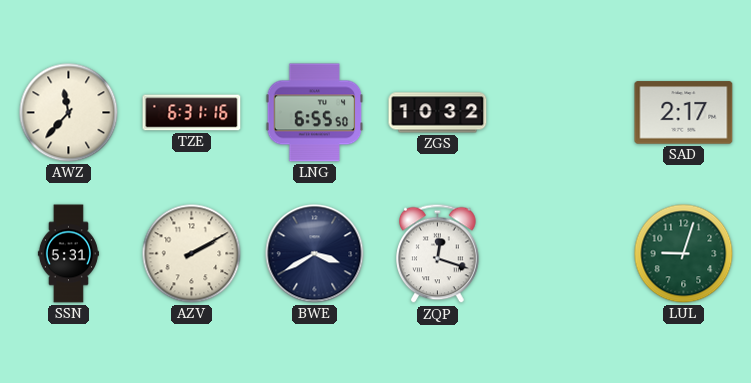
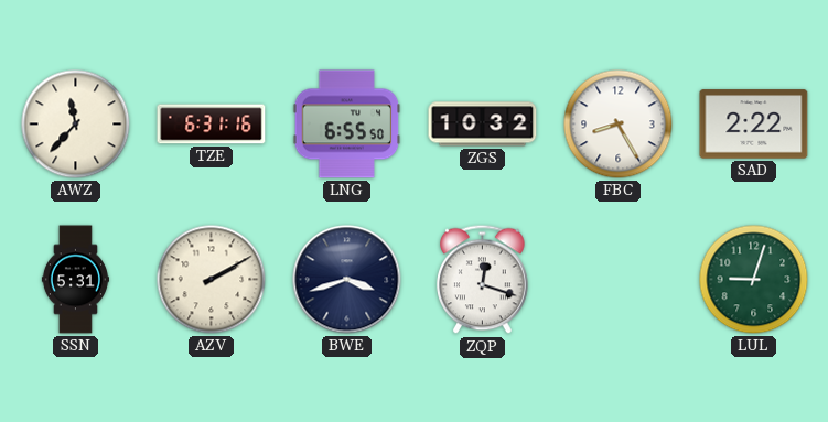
FBC: none -> 8:25
SAD: 2:17 -> 2:22
BWE: 3:40 -> 3:42
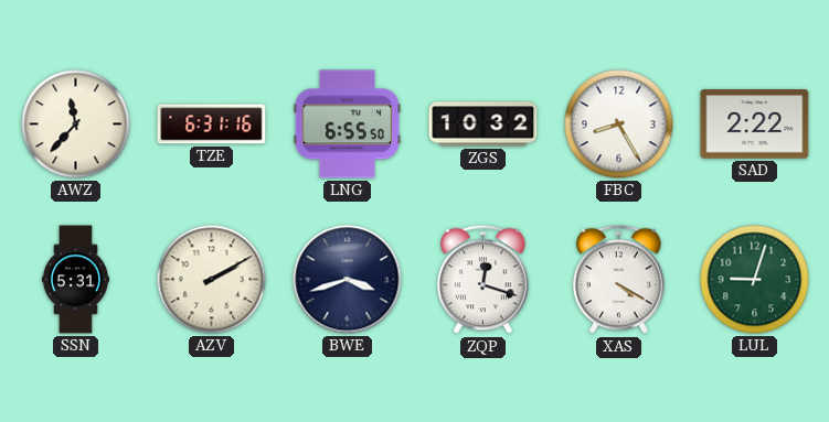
XAS: none -> 4:20
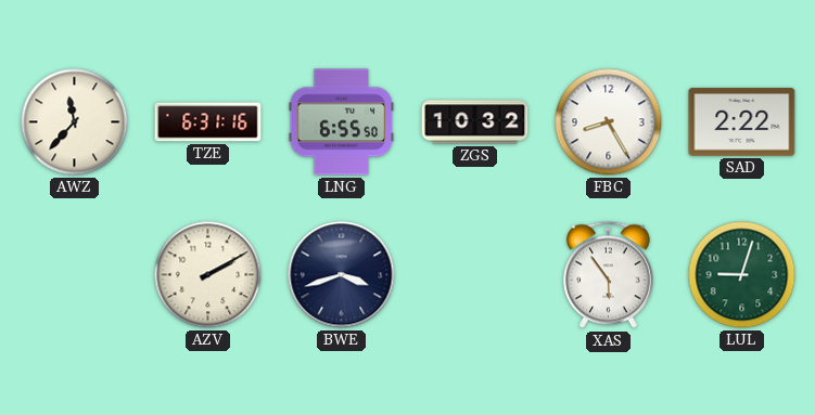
SSN: 5:31 -> none
ZQP: 12:18 -> none
XAS: 4:20 -> 5:54
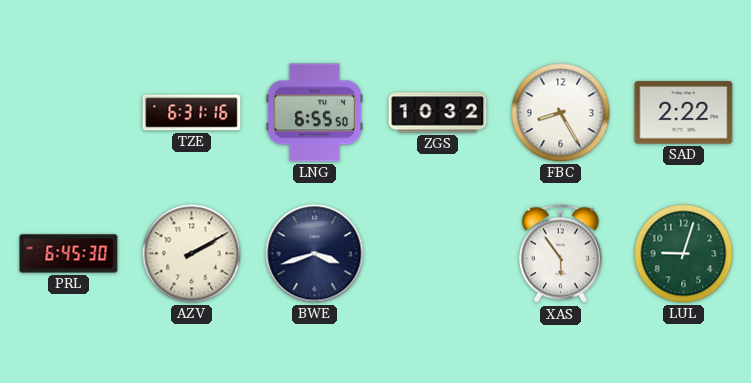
AWZ: 11:37 -> none
PRL: none -> 6:45
